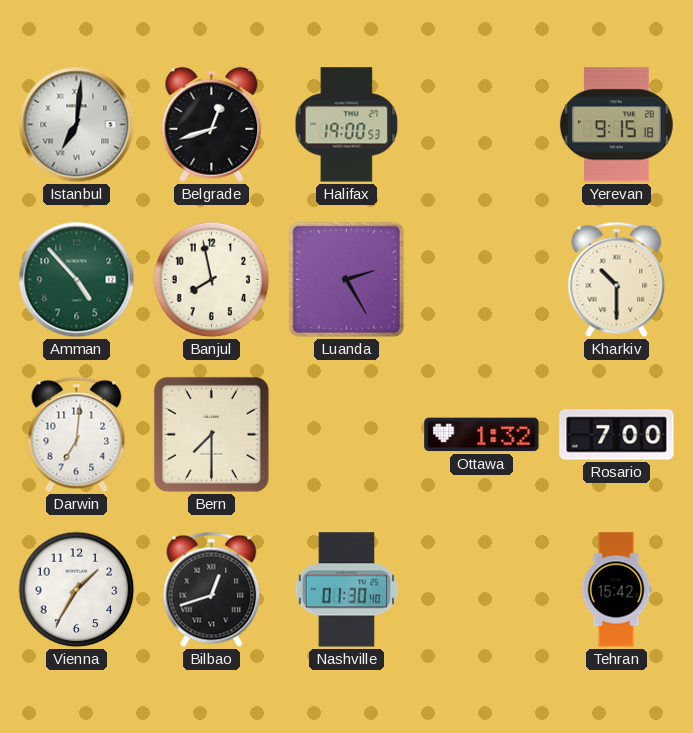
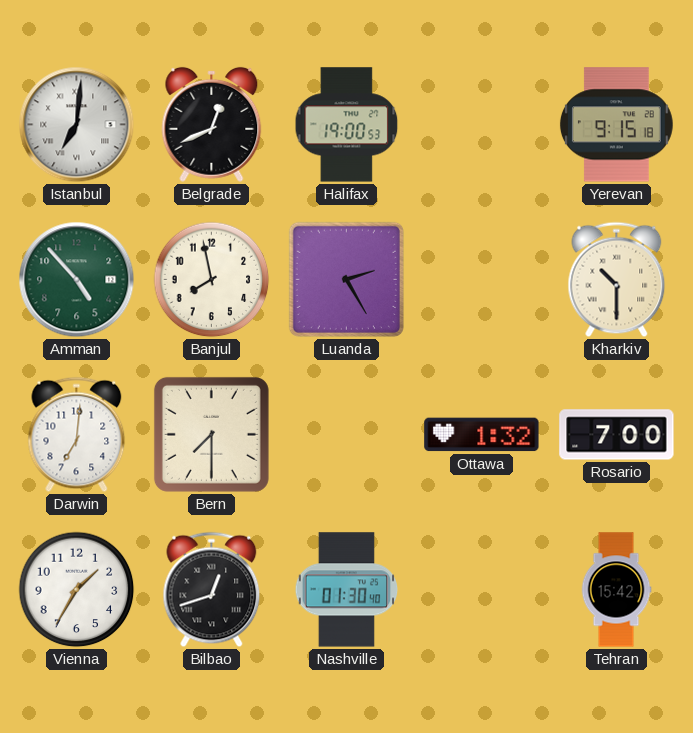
Belgrade: 12:42 -> 12:41
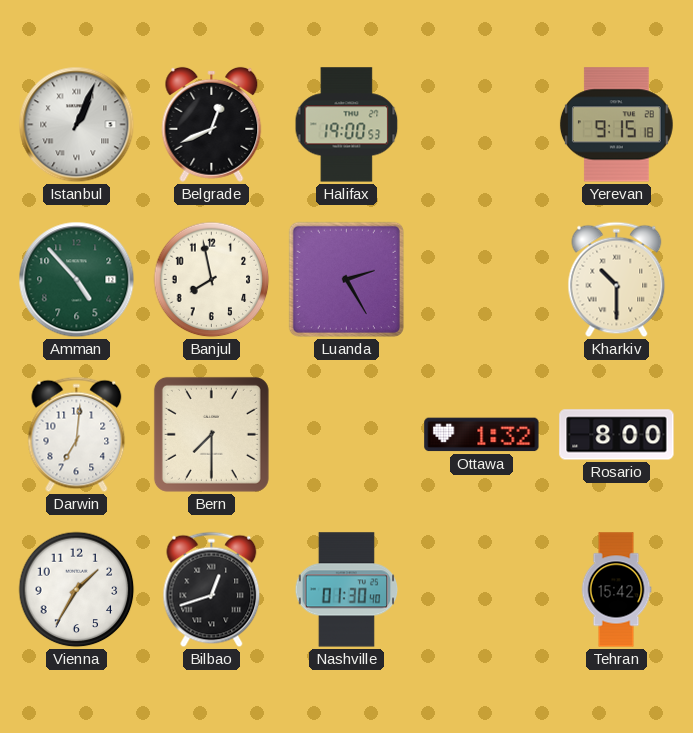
Istanbul: 7:01 -> 1:04
Rosario: 7:00 -> 8:00
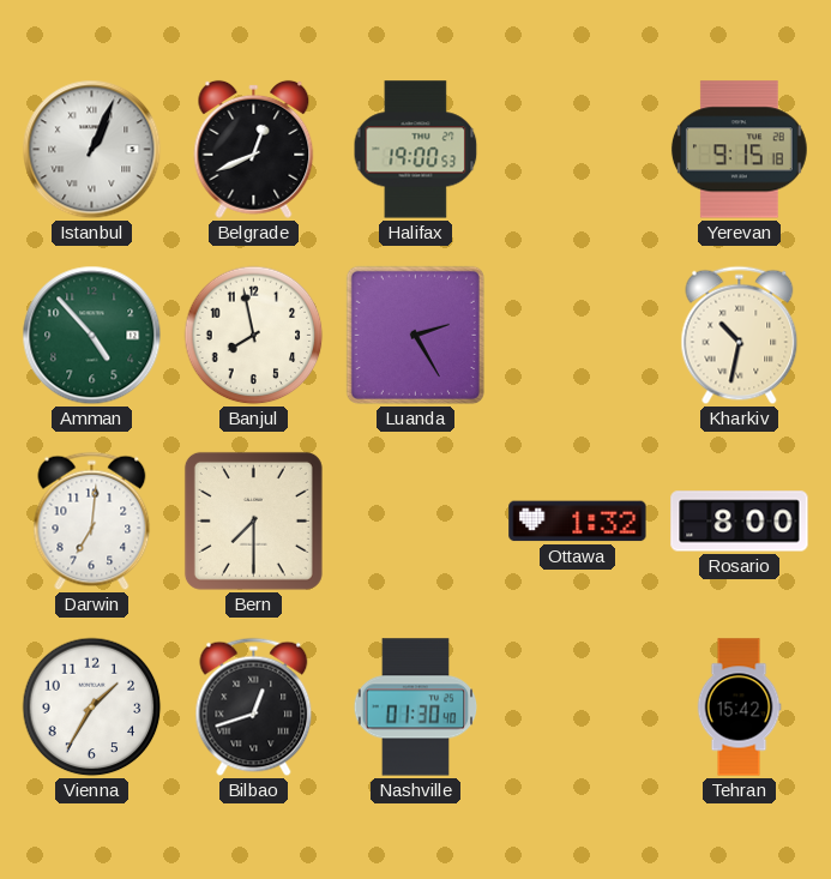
Kharkiv: 10:30 -> 10:32
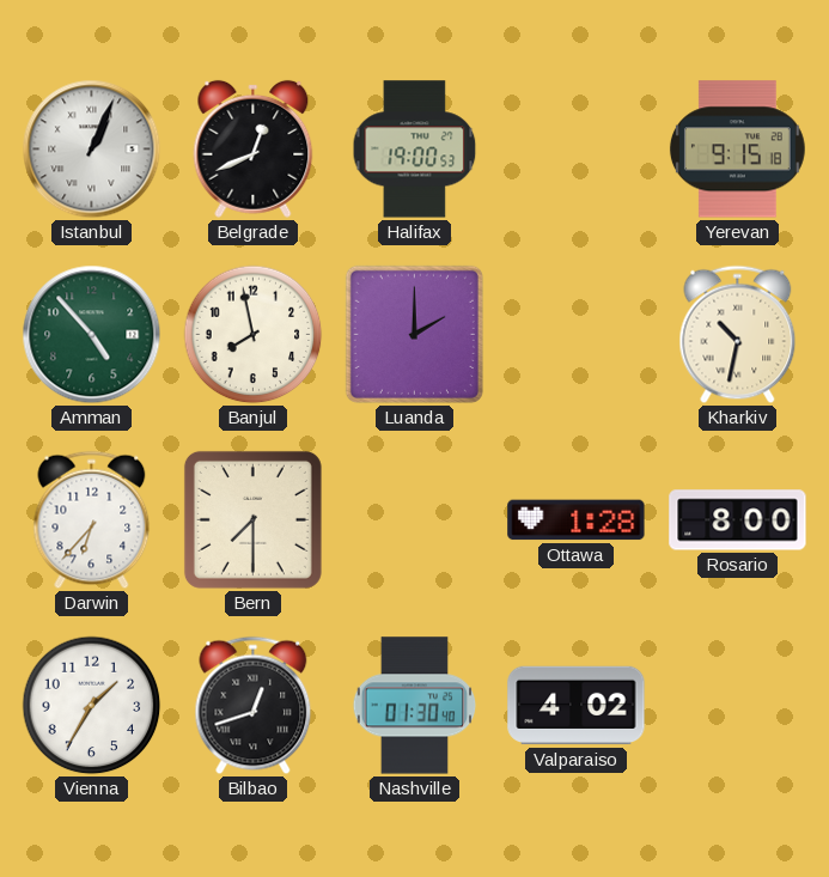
Luanda: 2:25 -> 2:00
Darwin: 7:01 -> 6:37
Ottawa: 1:32 -> 1:28
Valparaiso: none -> 4:02
Tehran: 15:42 -> none
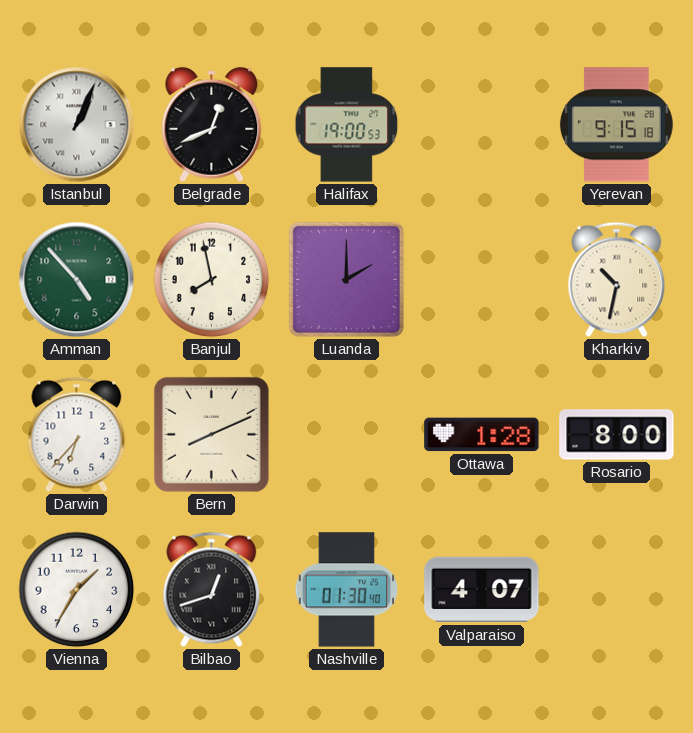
Bern: 7:30 -> 8:11
Valparaiso: 4:02 -> 4:07
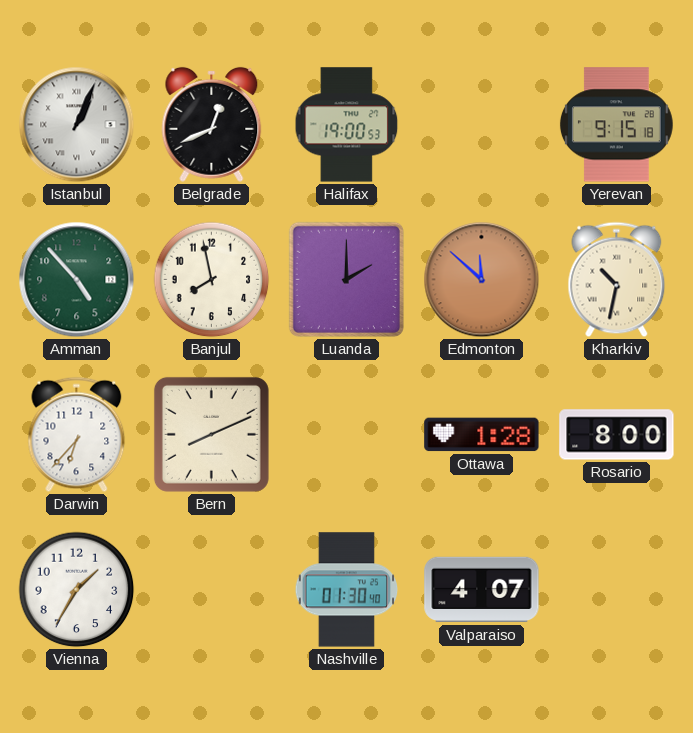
Edmonton: none -> 11:52
Bilbao: 12:42 -> none
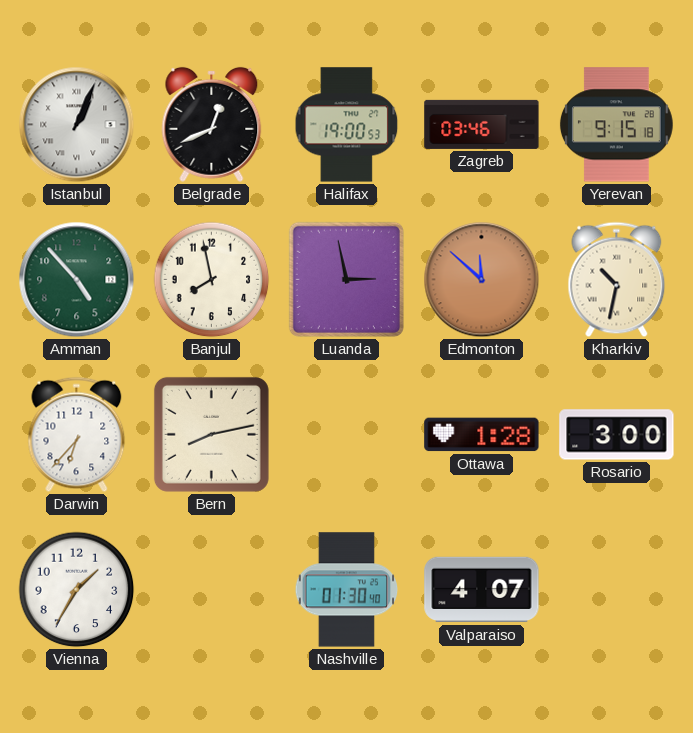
Zagreb: none -> 03:46
Luanda: 2:00 -> 2:58
Bern: 8:11 -> 8:13
Rosario: 8:00 -> 3:00
